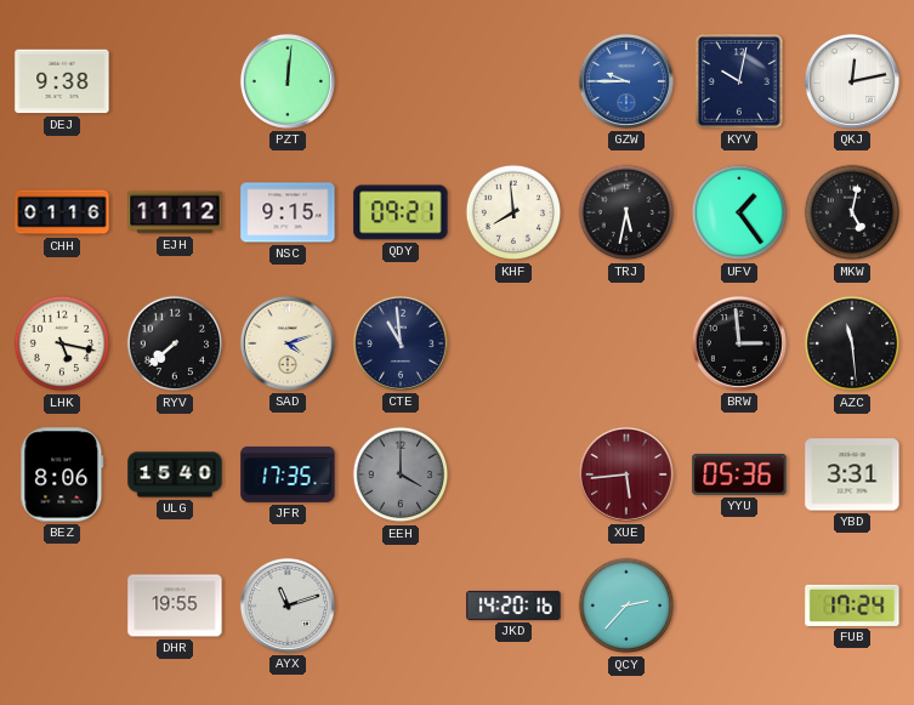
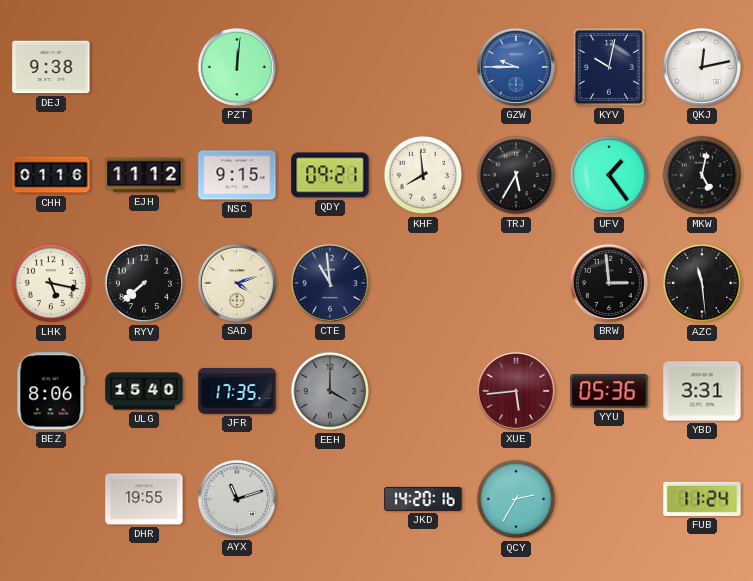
TRJ: 5:32 -> 5:35
QCY: 2:37 -> 2:35
FUB: 17:24 -> 11:24
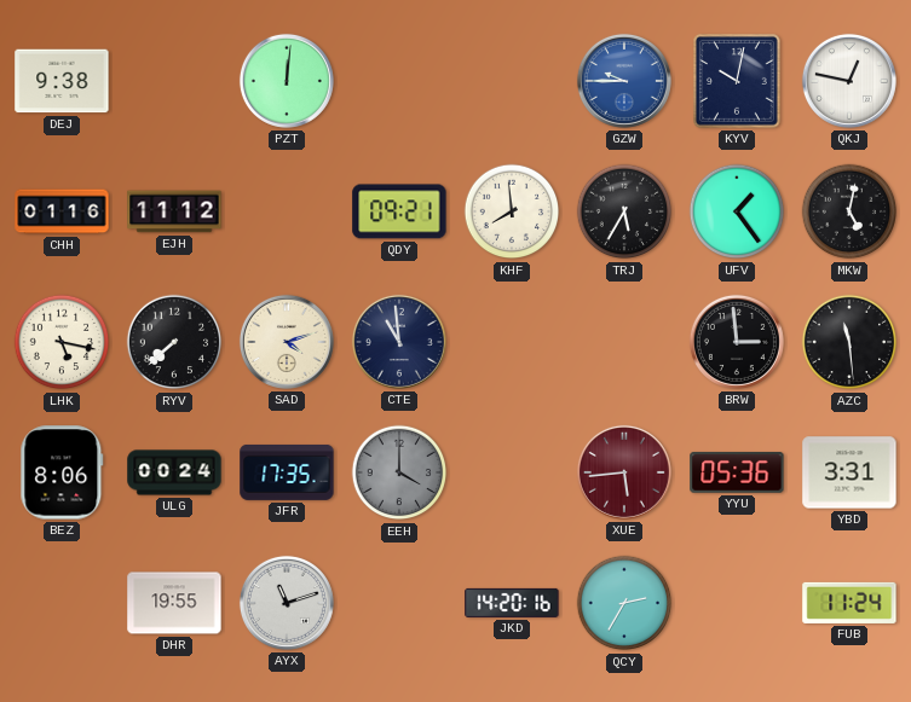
QKJ: 12:13 -> 12:47
NSC: 9:15 -> none
ULG: 15:40 -> 00:24
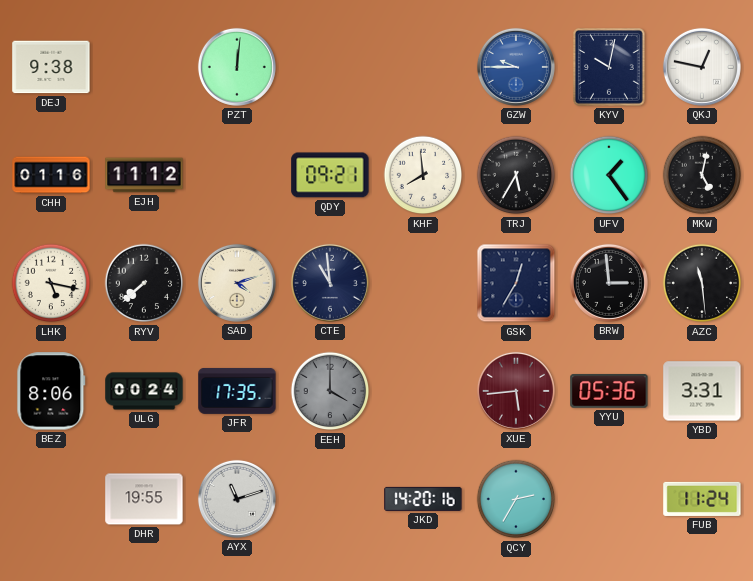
GSK: none -> 12:35
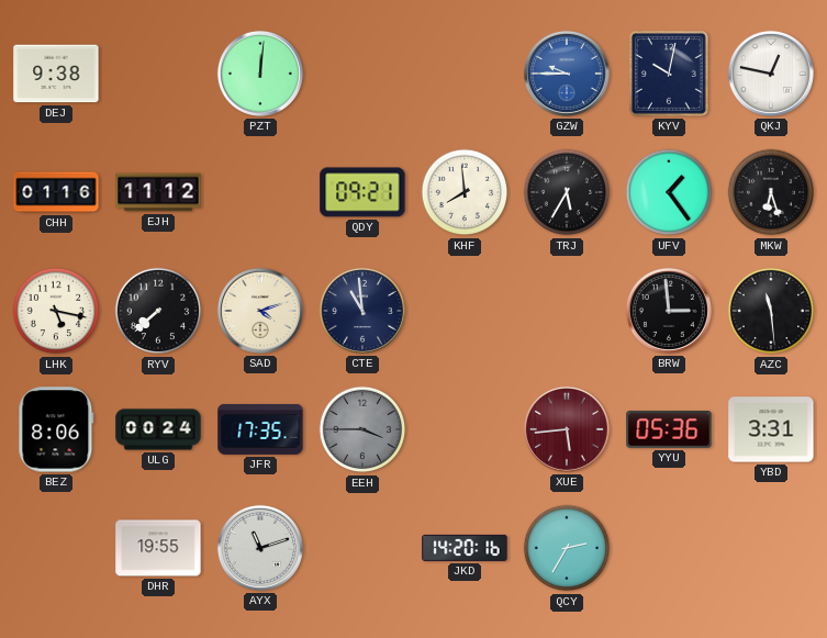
MKW: 5:02 -> 6:27
GSK: 12:35 -> none
EEH: 4:00 -> 3:45
FUB: 11:24 -> none
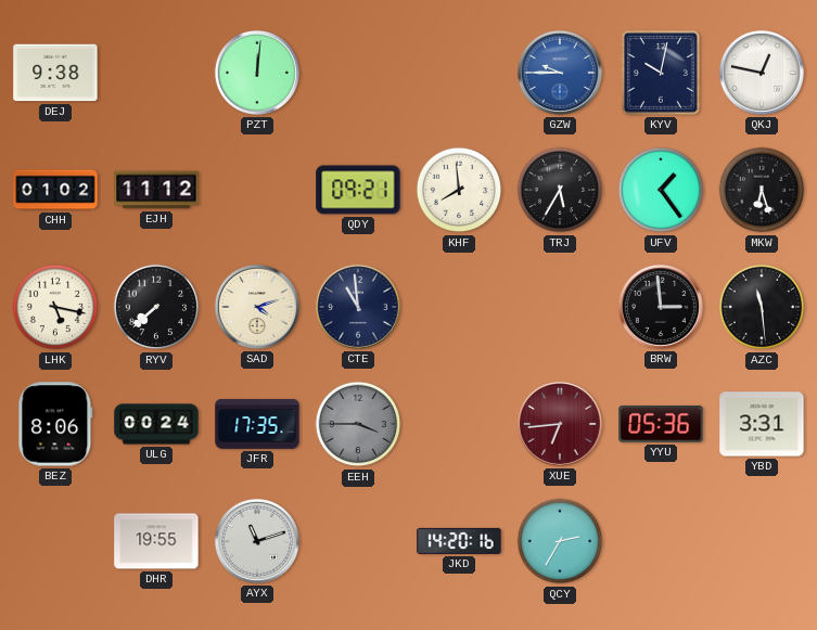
CHH: 01:16 -> 01:02
XUE: 5:44 -> 6:44
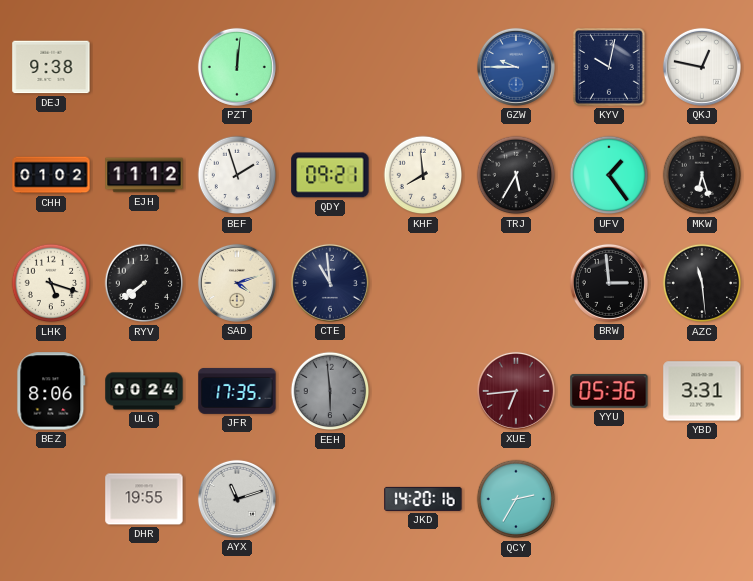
BEF: none -> 1:57
LHK: 5:17 -> 5:18
RYV: 7:38 -> 7:39
EEH: 3:45 -> 5:59
